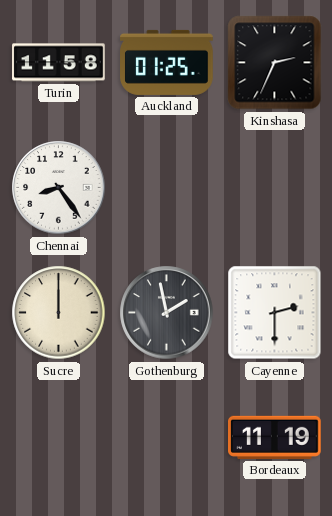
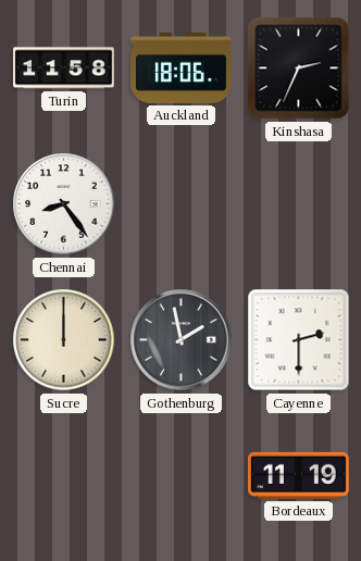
Auckland: 01:25 -> 18:06
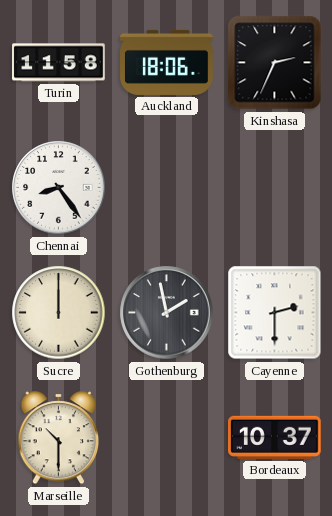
Marseille: none -> 10:30
Bordeaux: 11:19 -> 10:37
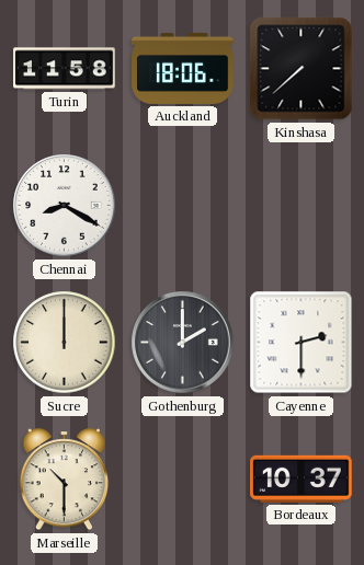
Kinshasa: 2:34 -> 7:38
Chennai: 8:24 -> 8:20
Gothenburg: 1:58 -> 2:00
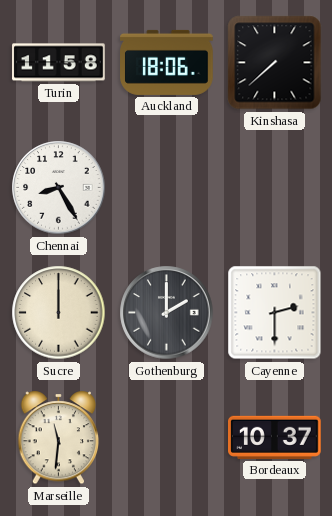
Chennai: 8:20 -> 8:25
Marseille: 10:30 -> 11:31
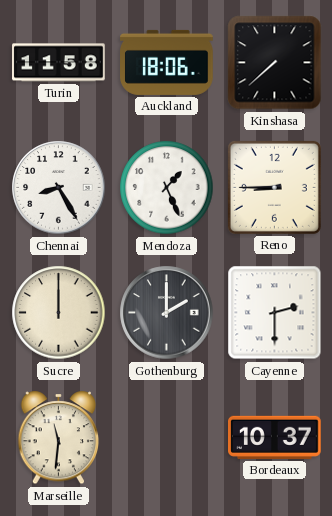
Mendoza: none -> 1:26
Reno: none -> 8:45
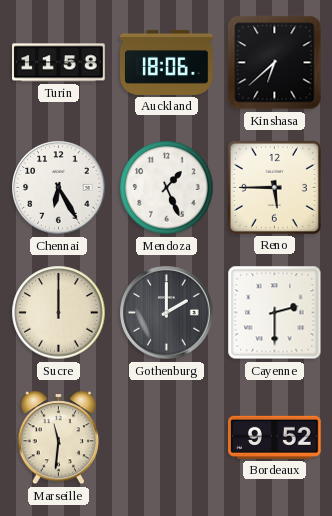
Kinshasa: 7:38 -> 6:38
Chennai: 8:25 -> 6:25
Reno: 8:45 -> 5:45
Bordeaux: 10:37 -> 9:52
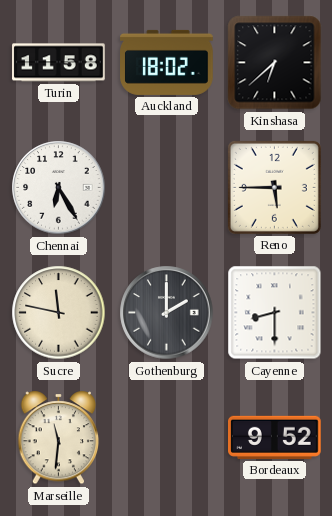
Auckland: 18:06 -> 18:02
Mendoza: 1:26 -> none
Sucre: 12:00 -> 11:47
Cayenne: 2:30 -> 8:30
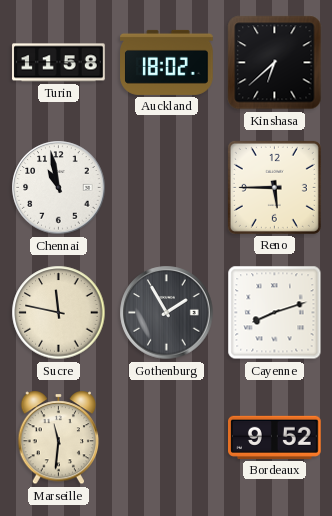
Chennai: 6:25 -> 10:58
Gothenburg: 2:00 -> 1:55
Cayenne: 8:30 -> 8:12
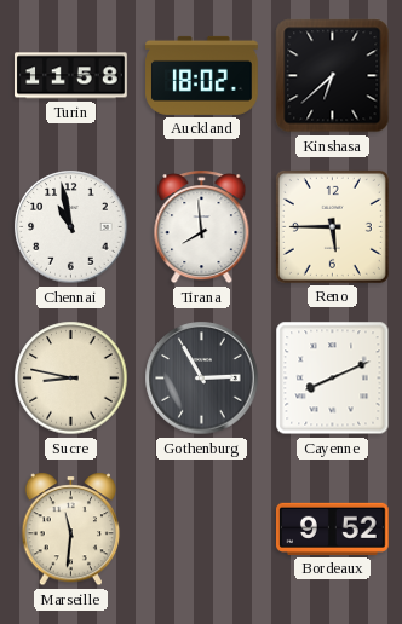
Tirana: none -> 7:59
Sucre: 11:47 -> 8:47
Gothenburg: 1:55 -> 2:55
Cayenne: 8:12 -> 8:11
